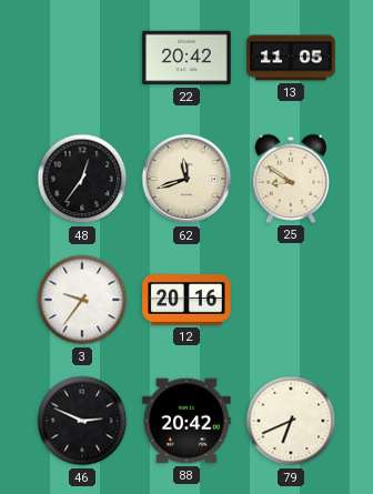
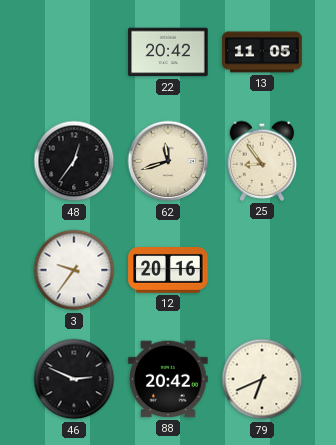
25: 8:51 -> 8:54
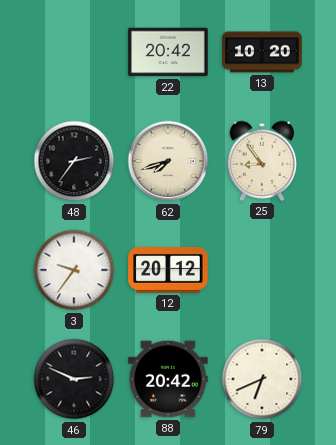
13: 11:05 -> 10:20
48: 12:36 -> 2:36
62: 11:42 -> 7:42
12: 20:16 -> 20:12
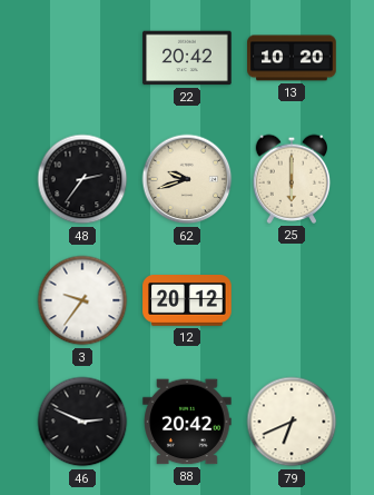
62: 7:42 -> 9:42
25: 8:54 -> 6:00
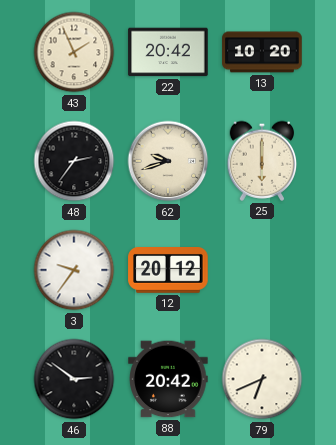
43: none -> 1:56
46: 2:49 -> 2:51
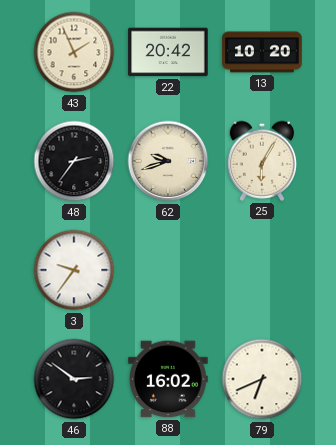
25: 6:00 -> 6:05
12: 20:12 -> none
88: 20:42 -> 16:02
